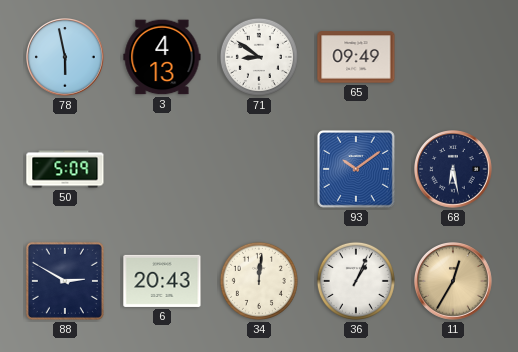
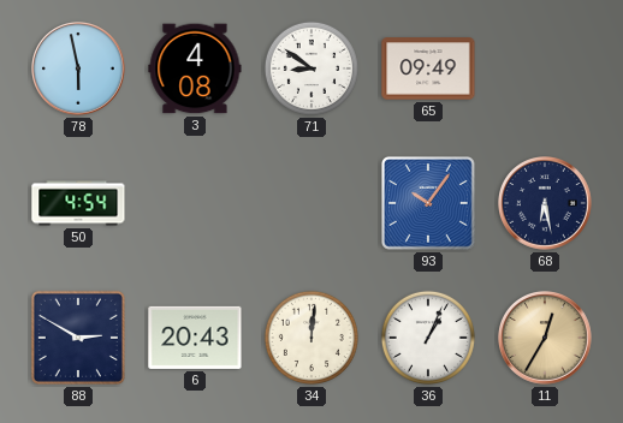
3: 4:13 -> 4:08
50: 5:09 -> 4:54
93: 10:09 -> 10:06
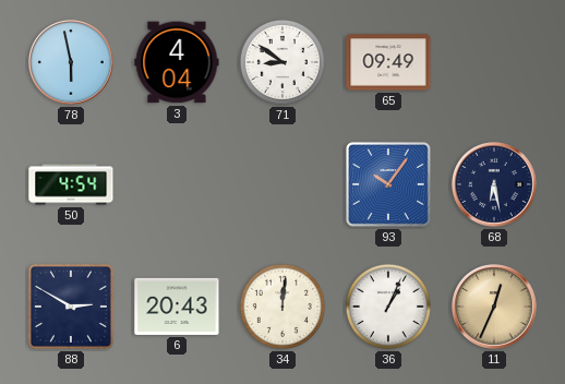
3: 4:08 -> 4:04
11: 12:35 -> 12:34
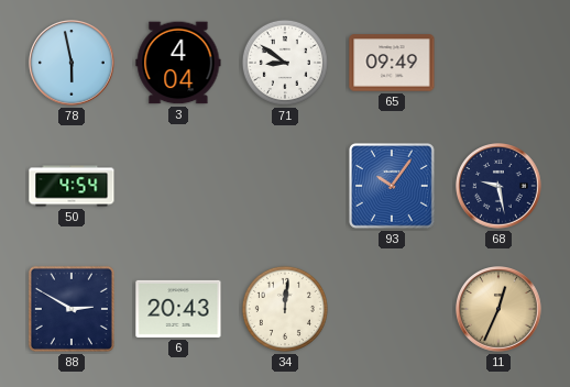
68: 6:28 -> 9:28
36: 1:04 -> none
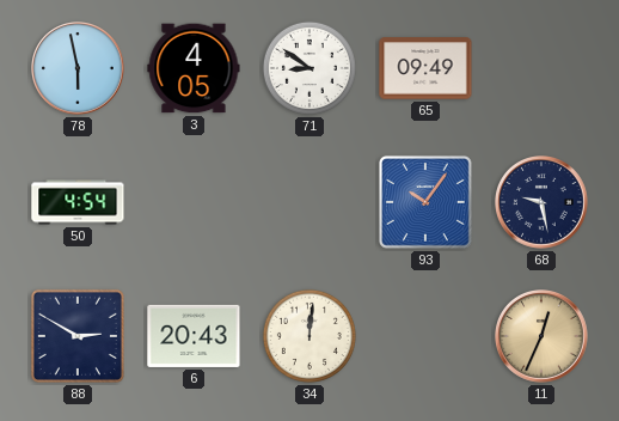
3: 4:04 -> 4:05
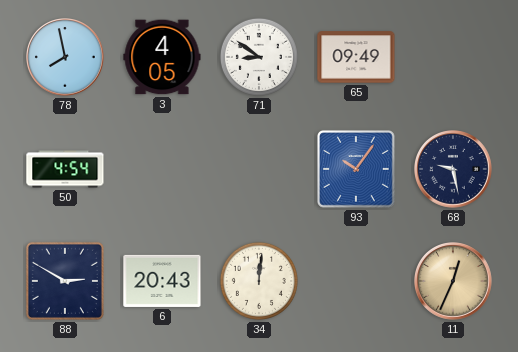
78: 5:58 -> 7:58
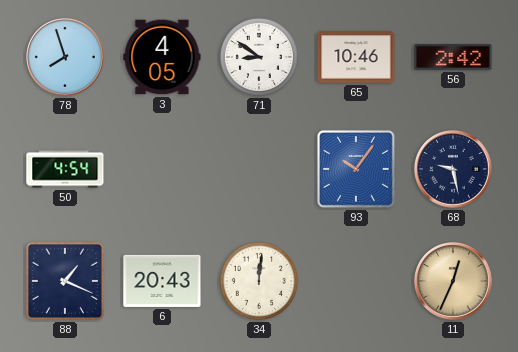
78: 7:58 -> 7:57
65: 09:49 -> 10:46
56: none -> 2:42
88: 2:50 -> 1:19
